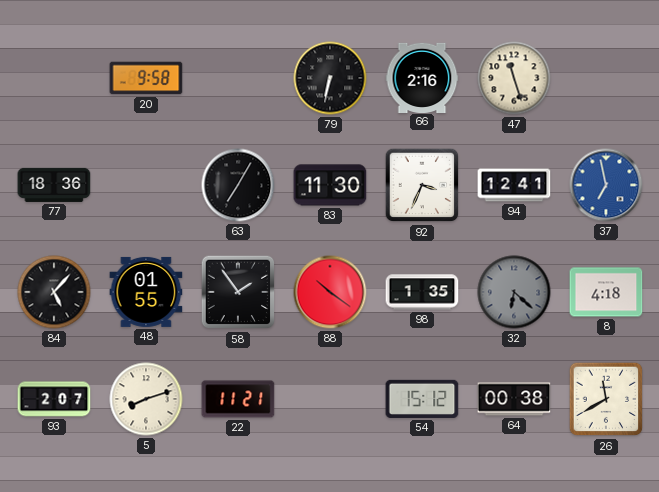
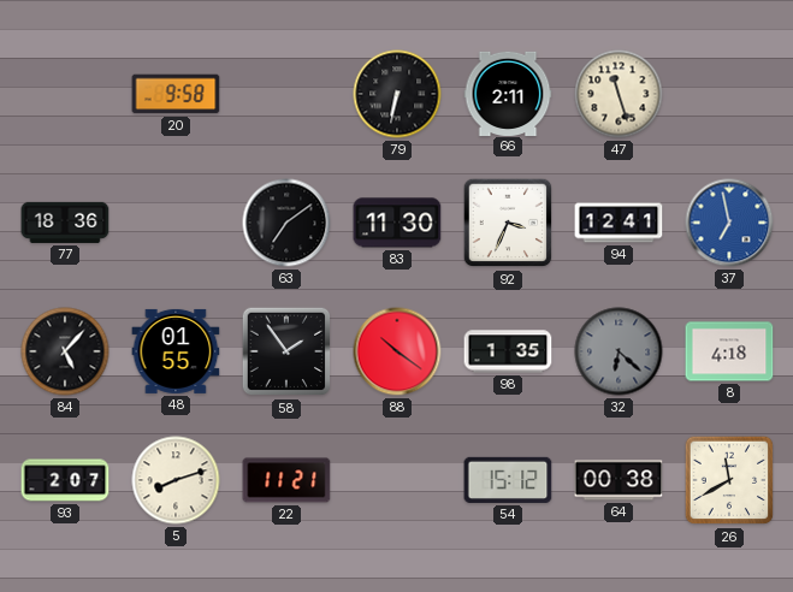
66: 2:16 -> 2:11
63: 7:05 -> 7:09
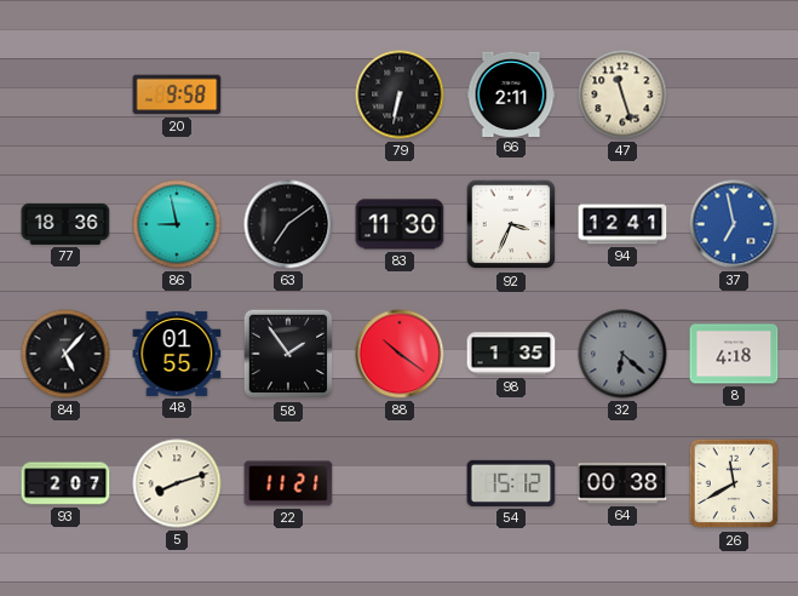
86: none -> 8:58
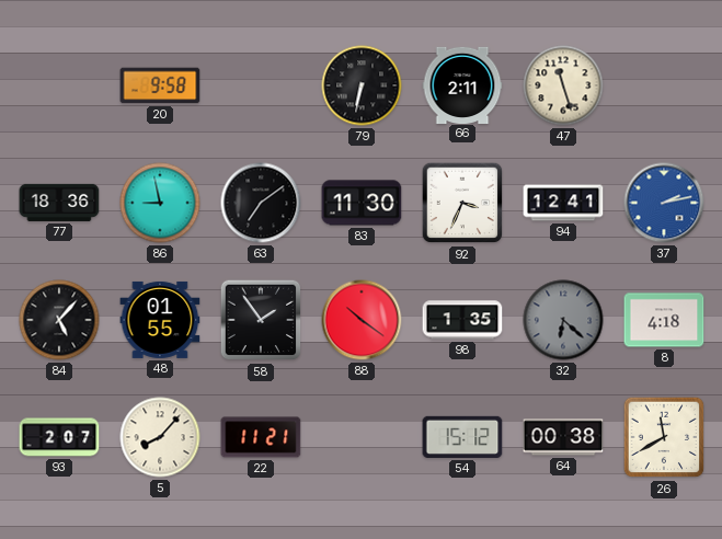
37: 6:58 -> 2:13
5: 8:12 -> 8:07
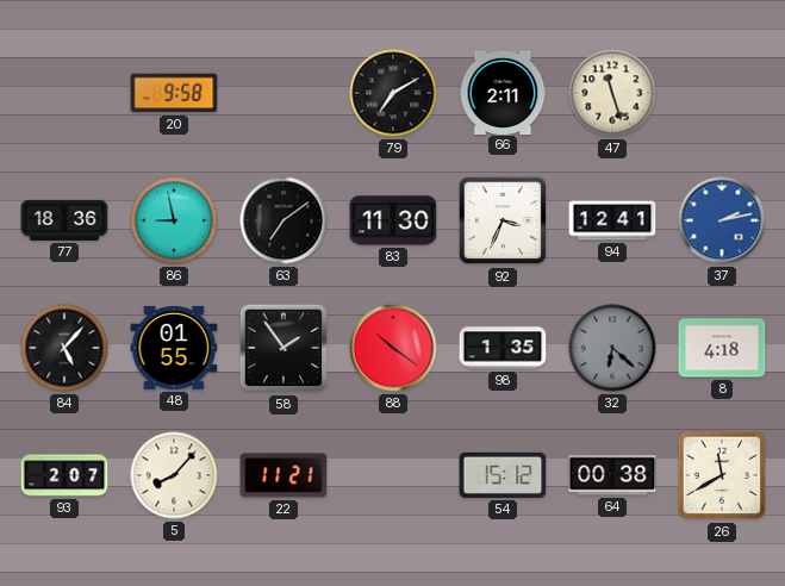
79: 6:32 -> 7:10
